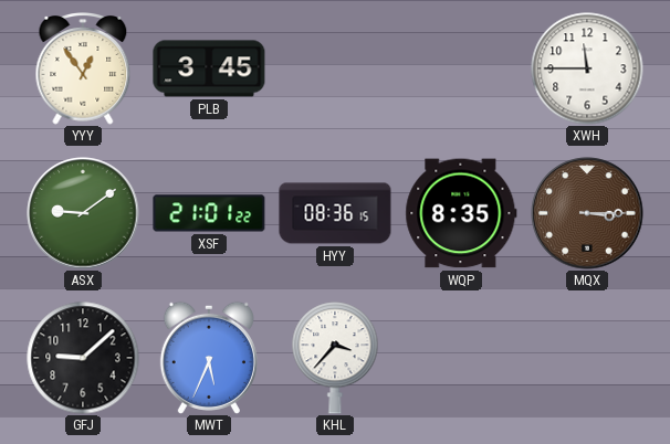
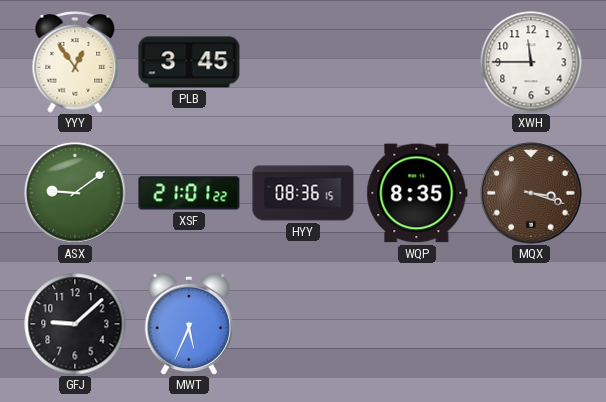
MQX: 3:15 -> 3:18
KHL: 3:37 -> none
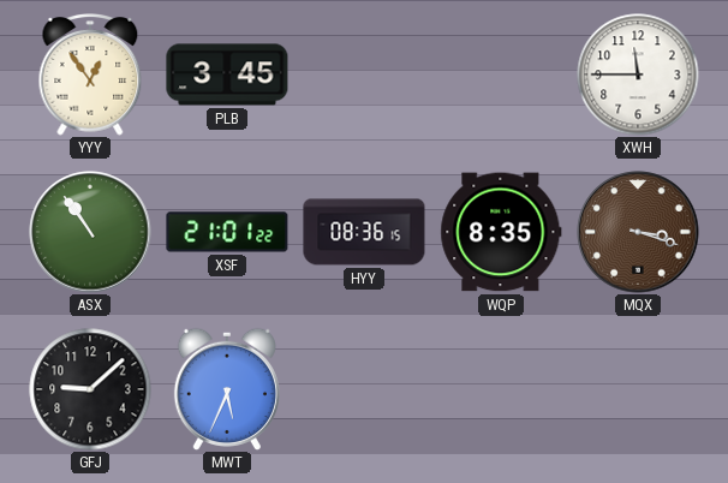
ASX: 9:09 -> 10:54
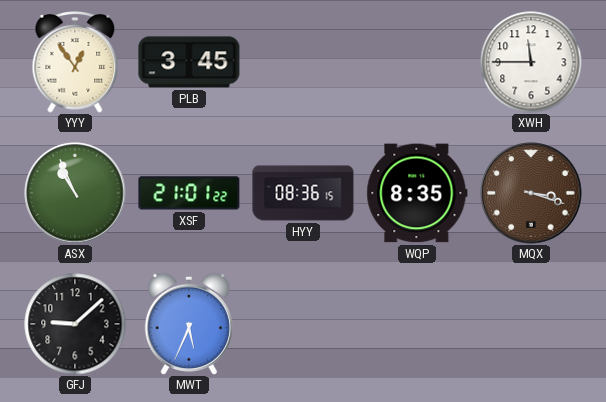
ASX: 10:54 -> 10:56
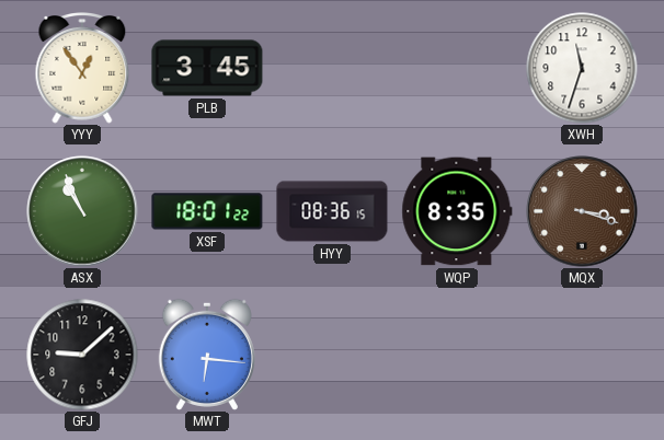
XWH: 11:45 -> 11:33
XSF: 21:01 -> 18:01
MWT: 5:34 -> 6:16
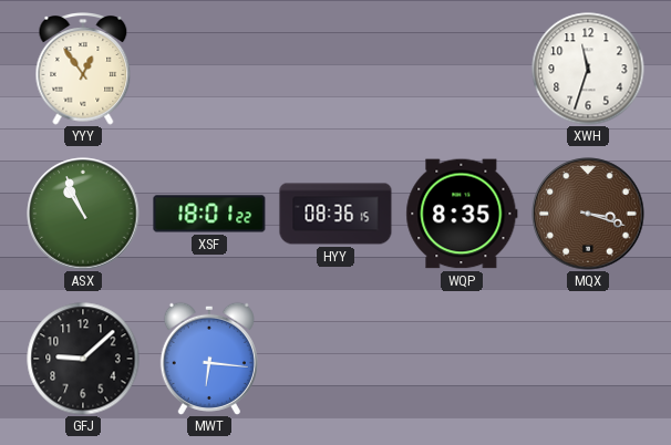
PLB: 3:45 -> none
